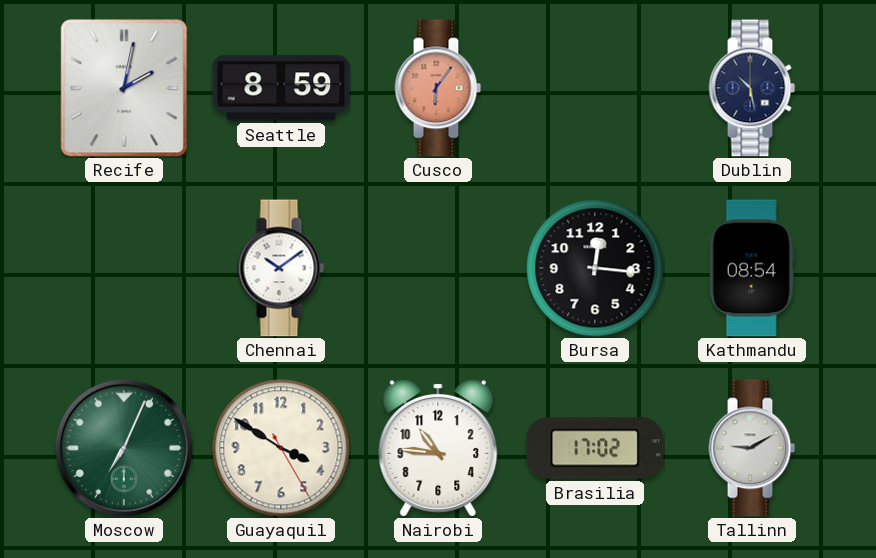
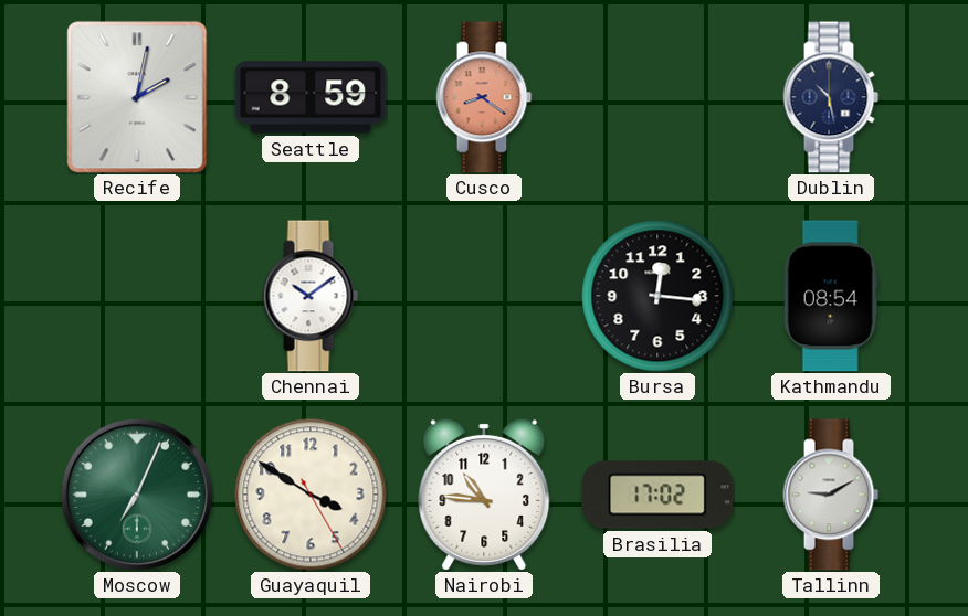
Cusco: 6:06 -> 8:21
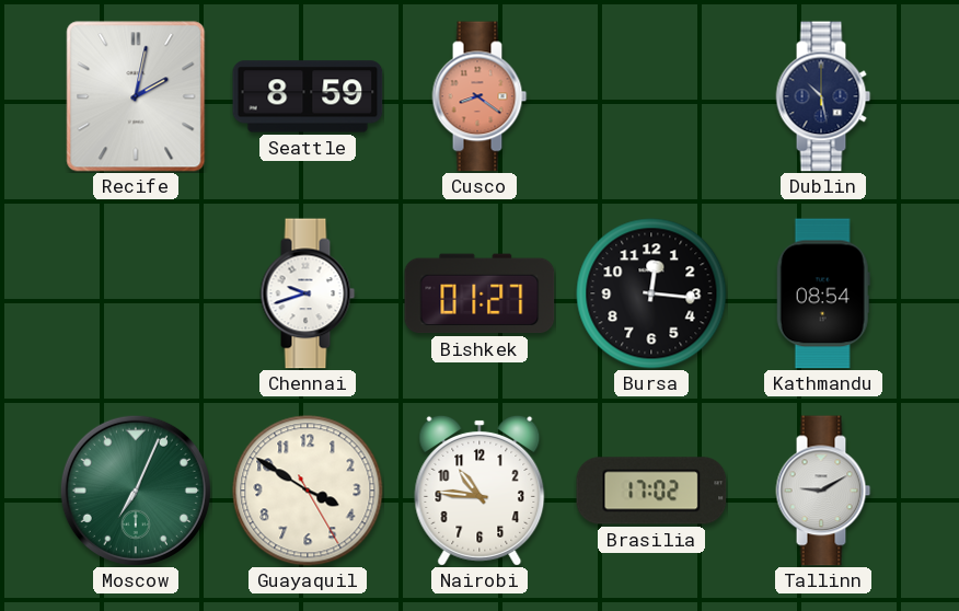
Chennai: 10:09 -> 9:42
Bishkek: none -> 01:27
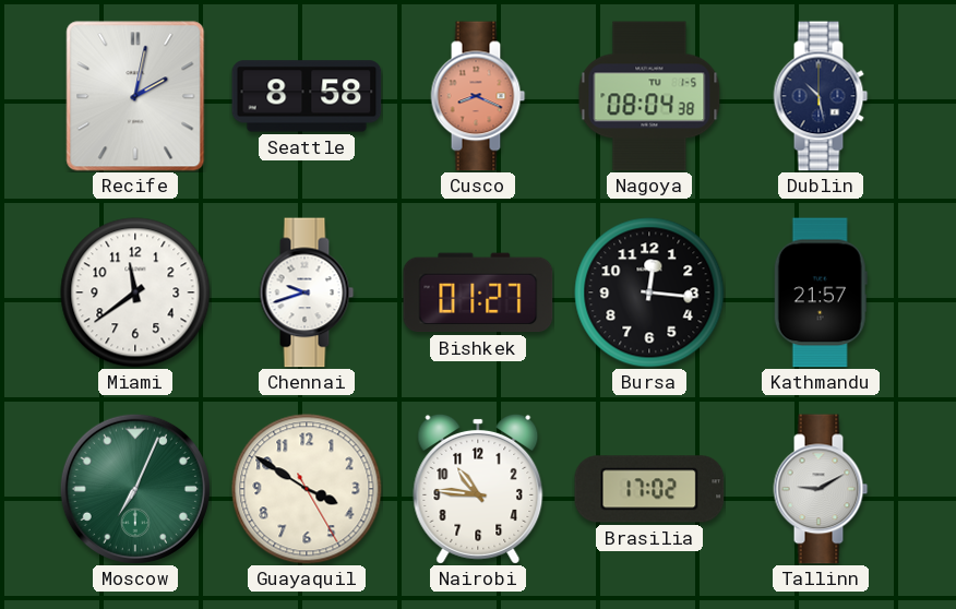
Seattle: 8:59 -> 8:58
Cusco: 8:21 -> 8:19
Nagoya: none -> 08:04
Miami: none -> 11:39
Kathmandu: 08:54 -> 21:57
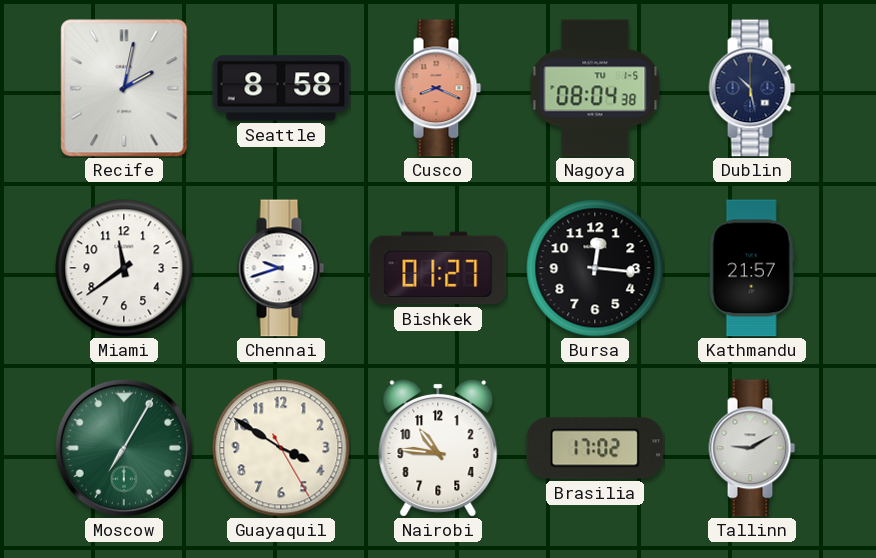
Moscow: 7:04 -> 7:05
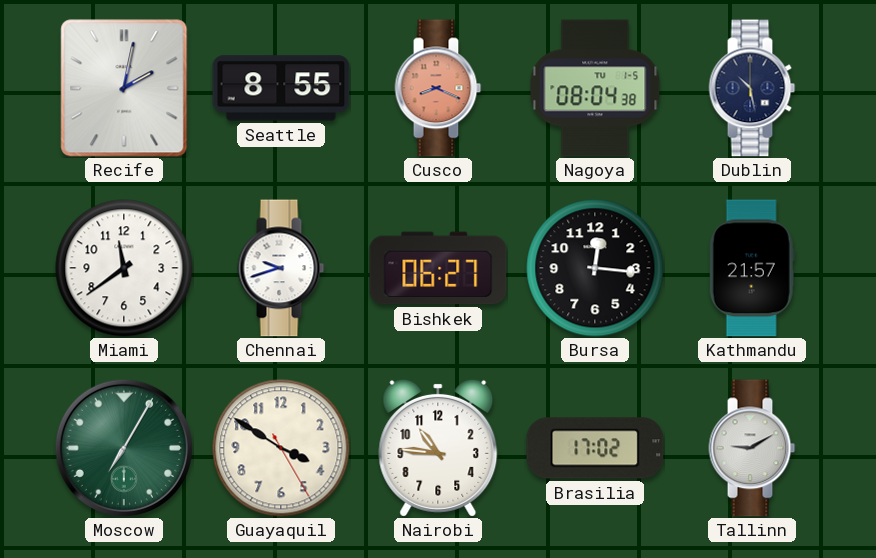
Seattle: 8:58 -> 8:55
Bishkek: 01:27 -> 06:27
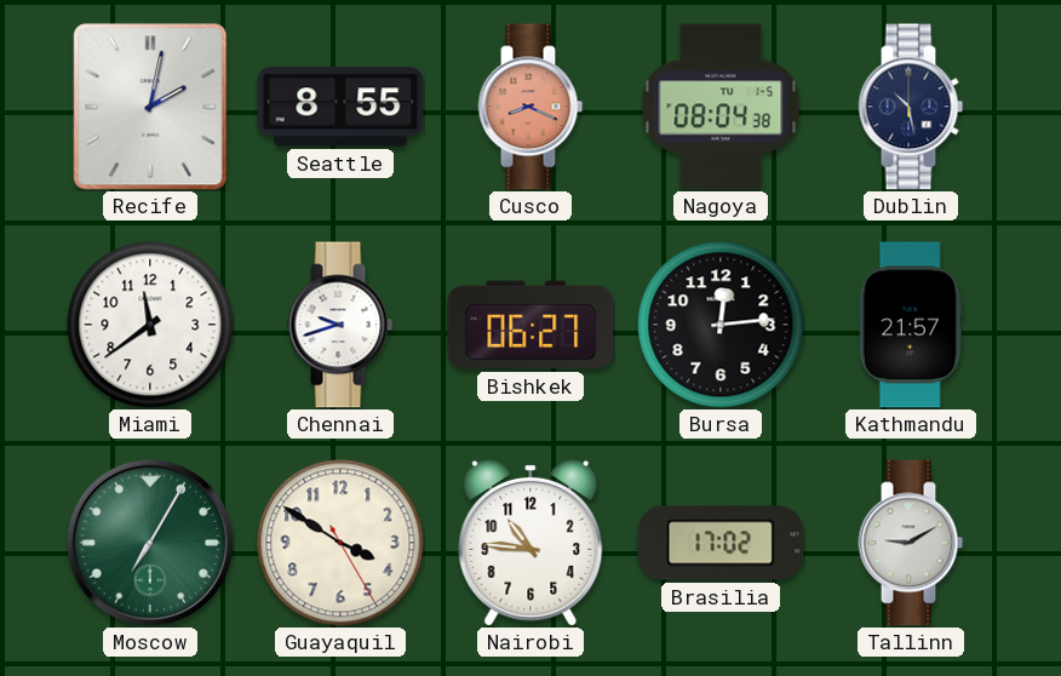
Bursa: 12:16 -> 12:14
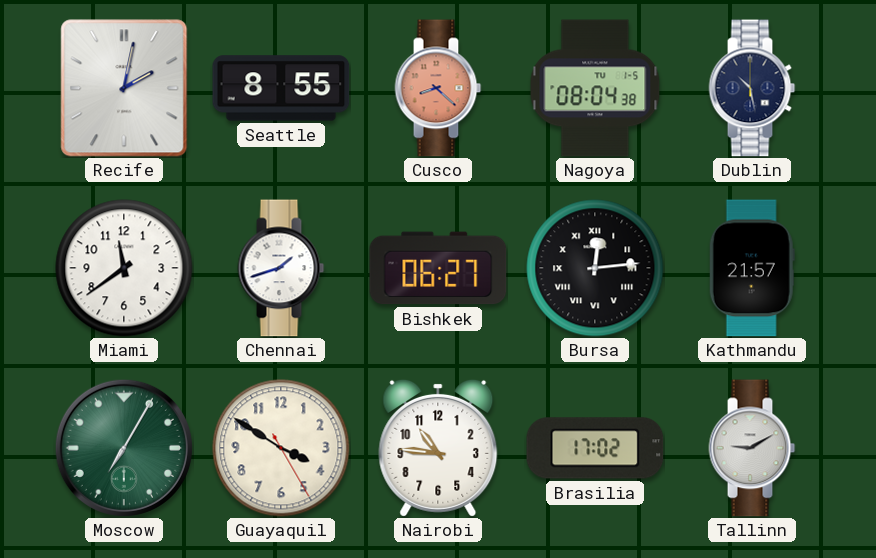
Cusco: 8:19 -> 8:22
Chennai: 9:42 -> 1:42
Bursa numerals: Arabic -> Roman
